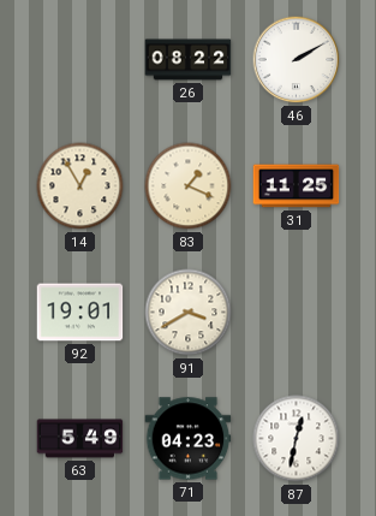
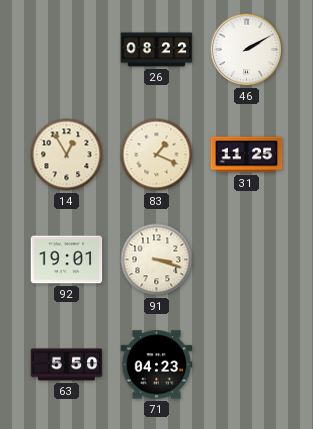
91: 3:40 -> 3:18
63: 5:49 -> 5:50
87: 12:32 -> none
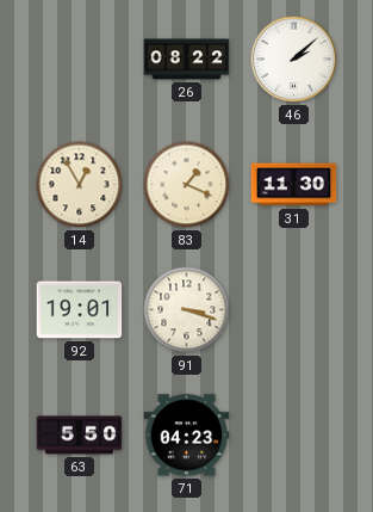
46: 2:10 -> 2:08
31: 11:25 -> 11:30
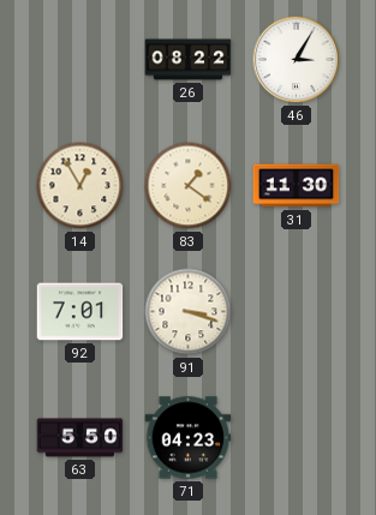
46: 2:08 -> 3:05
83: 1:19 -> 1:21
92: 19:01 -> 7:01
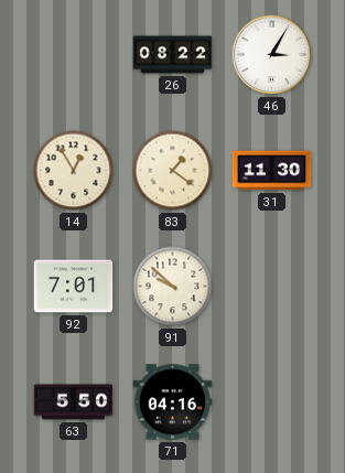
91: 3:18 -> 9:52
71: 04:23 -> 04:16
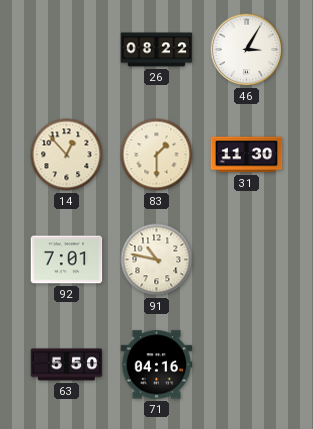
14: 12:55 -> 12:53
83: 1:21 -> 1:30
91: 9:52 -> 10:47
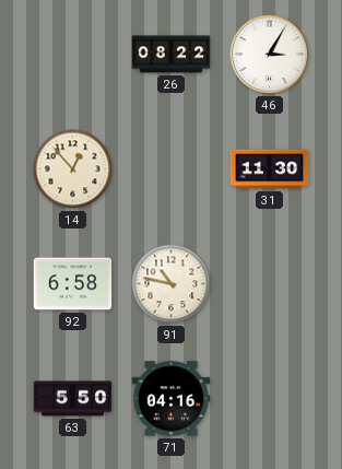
83: 1:30 -> none
92: 7:01 -> 6:58
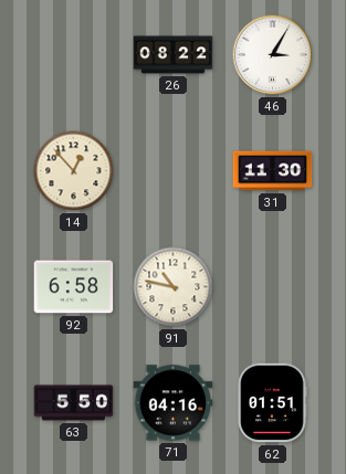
62: none -> 01:51
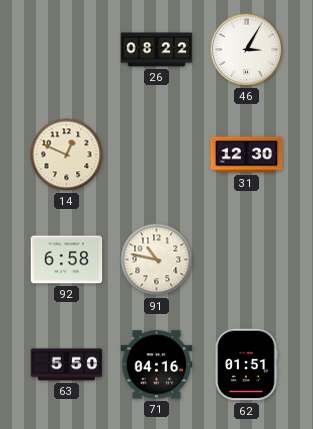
14: 12:53 -> 12:49
31: 11:30 -> 12:30
